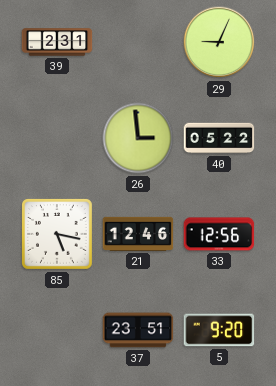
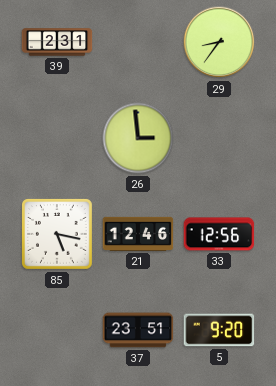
29: 9:04 -> 8:36
40: 05:22 -> none
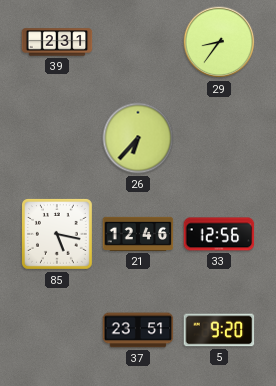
26: 2:59 -> 6:37
